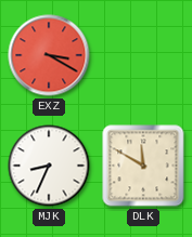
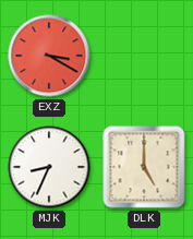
DLK: 11:50 -> 5:00
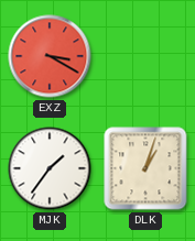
MJK: 8:34 -> 1:36
DLK: 5:00 -> 1:03
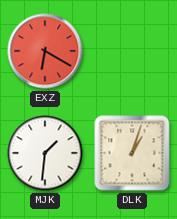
EXZ: 3:20 -> 6:20
MJK: 1:36 -> 1:31
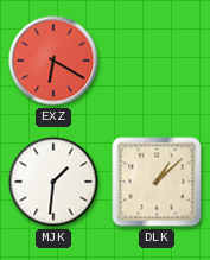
DLK: 1:03 -> 1:08
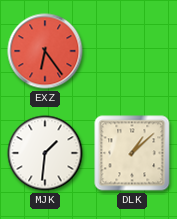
EXZ: 6:20 -> 6:24
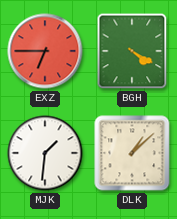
EXZ: 6:24 -> 6:45
BGH: none -> 4:20
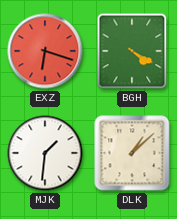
EXZ: 6:45 -> 6:18
